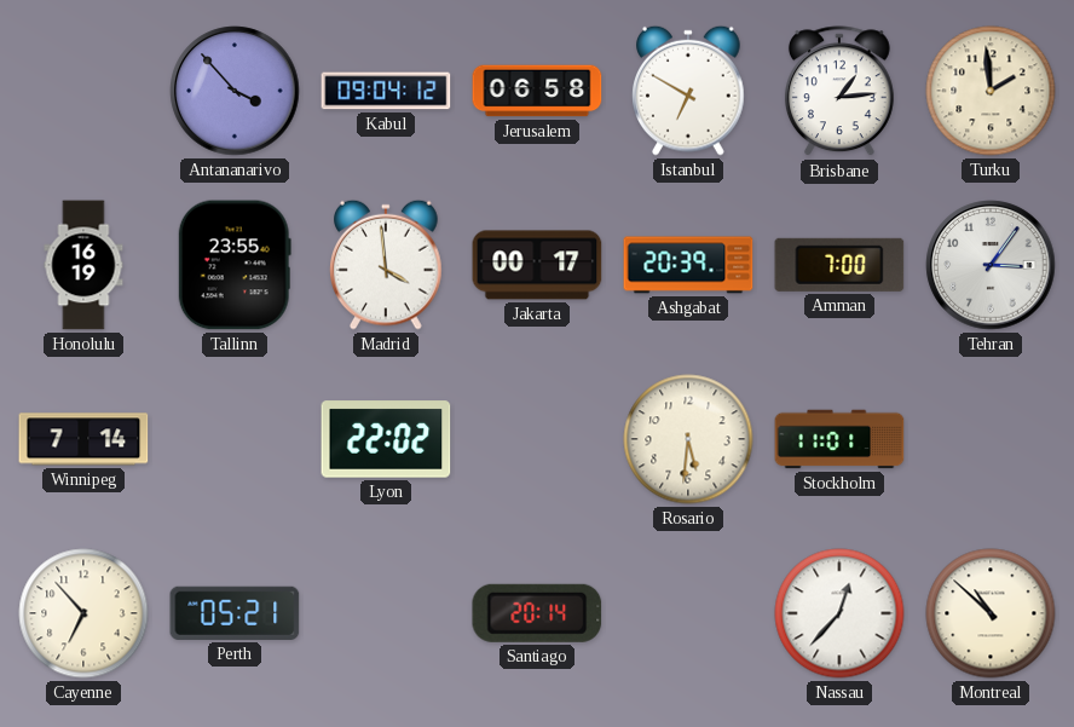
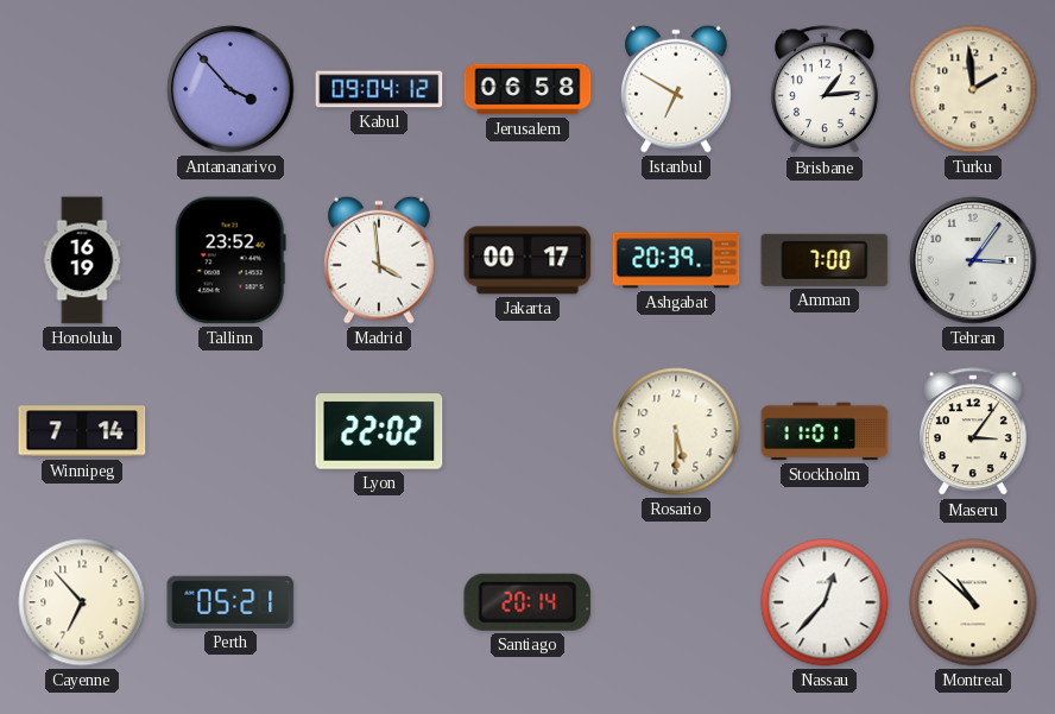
Tallinn: 23:55 -> 23:52
Rosario: 5:31 -> 5:30
Maseru: none -> 3:06
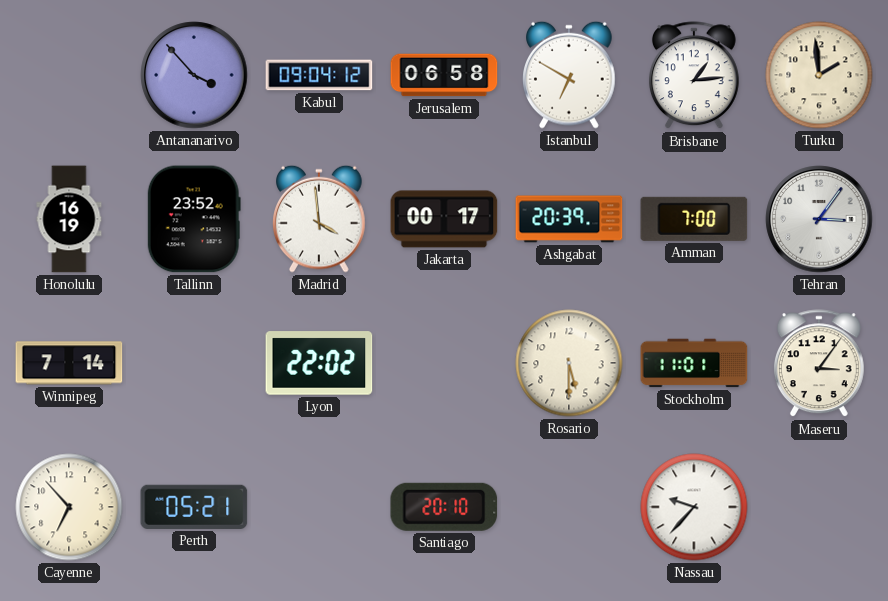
Santiago: 20:14 -> 20:10
Nassau: 12:37 -> 9:37
Montreal: 10:52 -> none
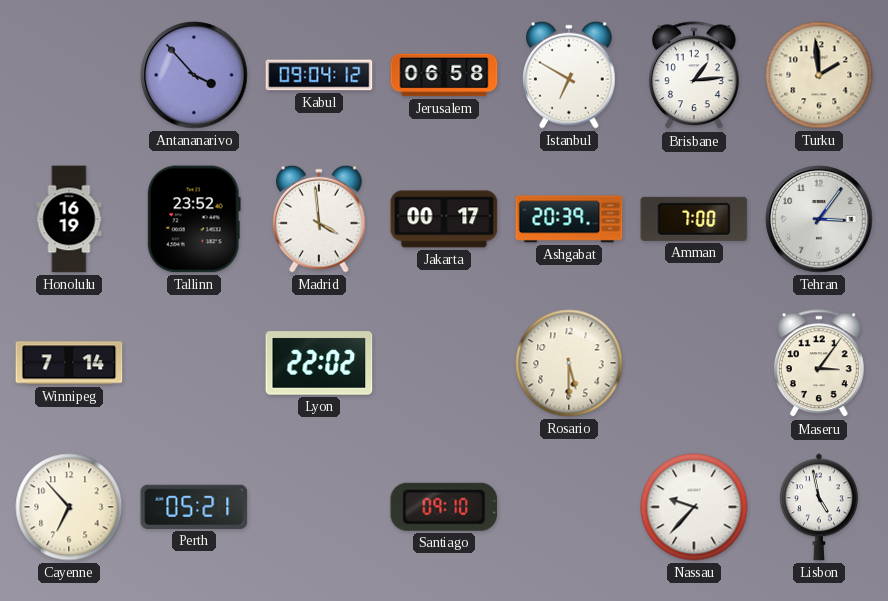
Stockholm: 11:01 -> none
Santiago: 20:10 -> 09:10
Lisbon: none -> 4:58
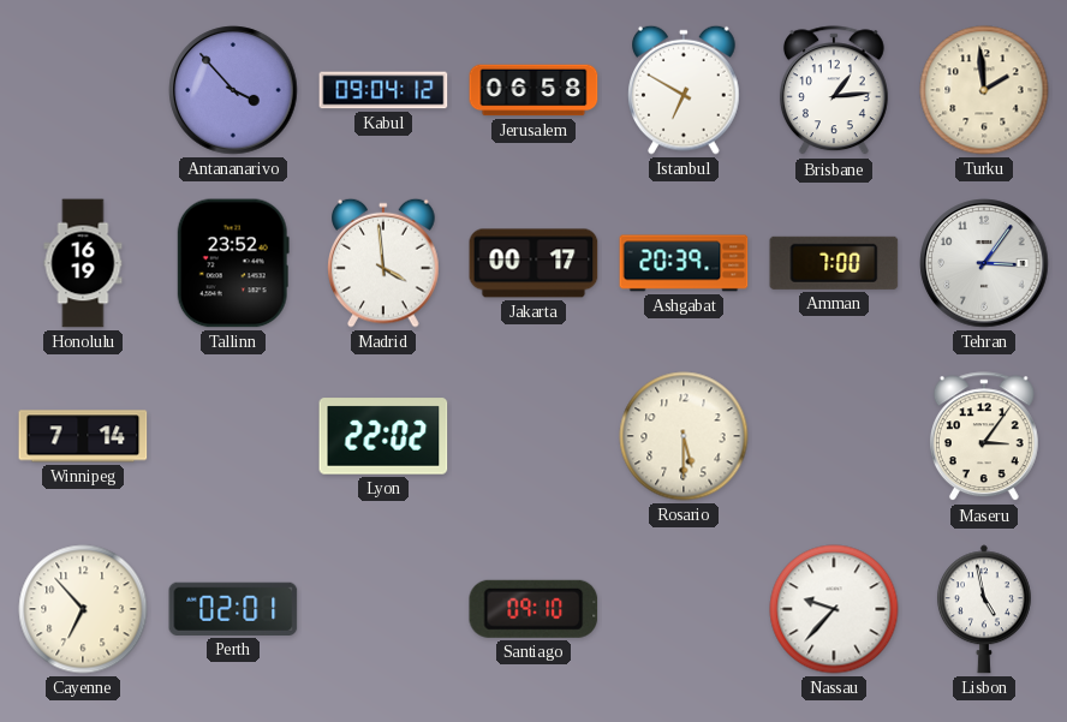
Perth: 05:21 -> 02:01
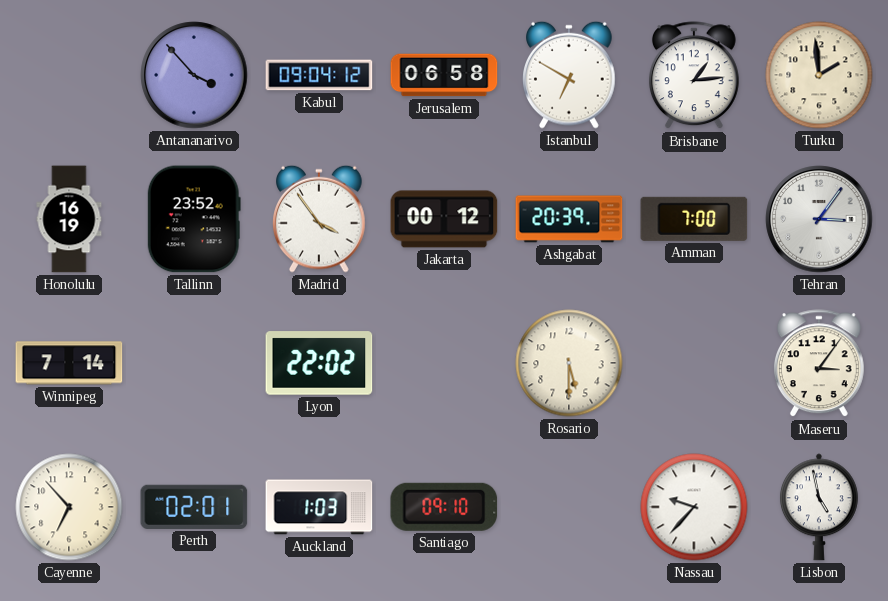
Madrid: 3:59 -> 3:54
Jakarta: 00:17 -> 00:12
Auckland: none -> 1:03
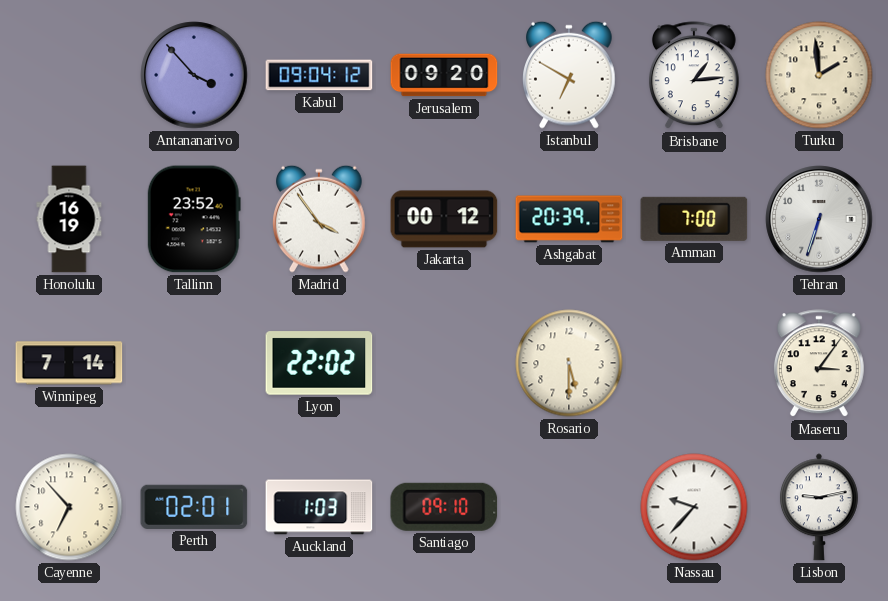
Jerusalem: 06:58 -> 09:20
Tehran: 3:06 -> 6:33
Lisbon: 4:58 -> 9:13
